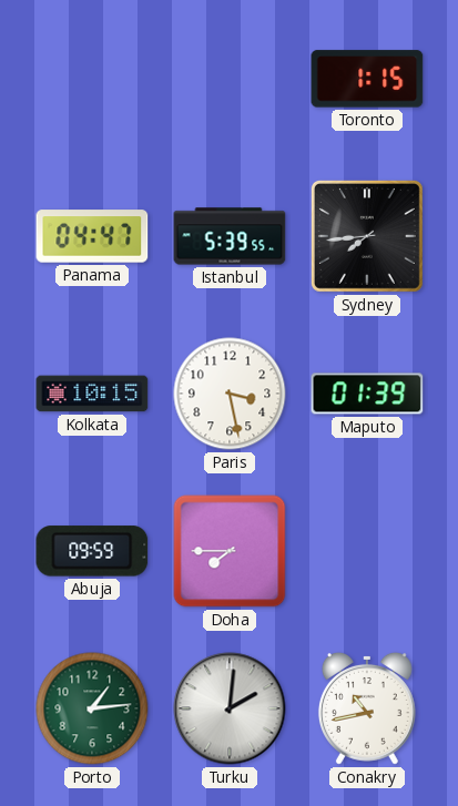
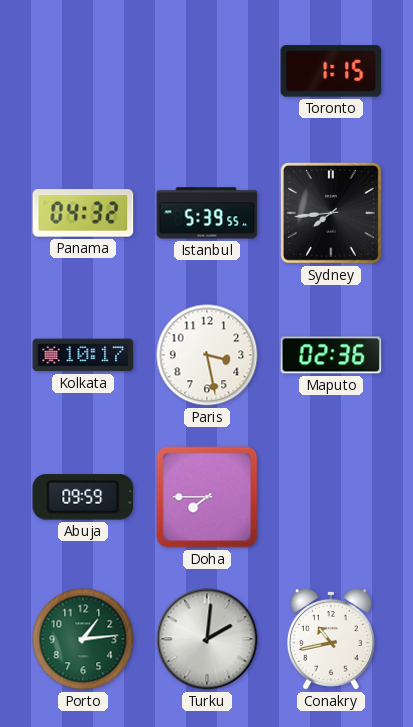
Panama: 04:47 -> 04:32
Kolkata: 10:15 -> 10:17
Maputo: 01:39 -> 02:36
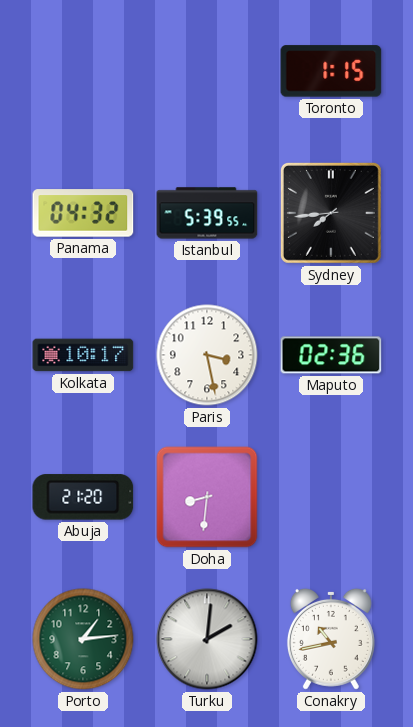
Abuja: 09:59 -> 21:20
Doha: 7:45 -> 8:31
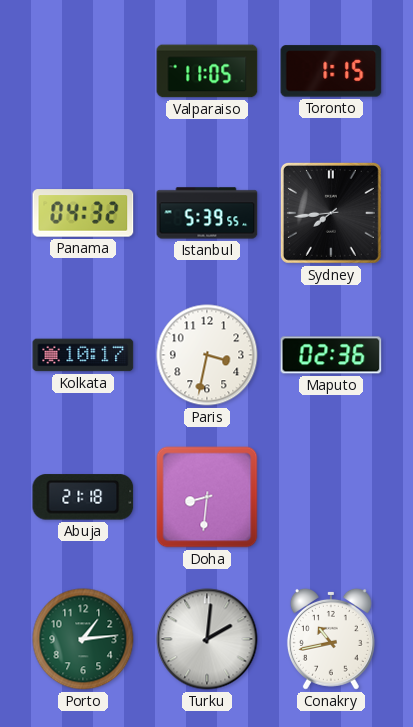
Valparaiso: none -> 11:05
Paris: 3:28 -> 3:32
Abuja: 21:20 -> 21:18
